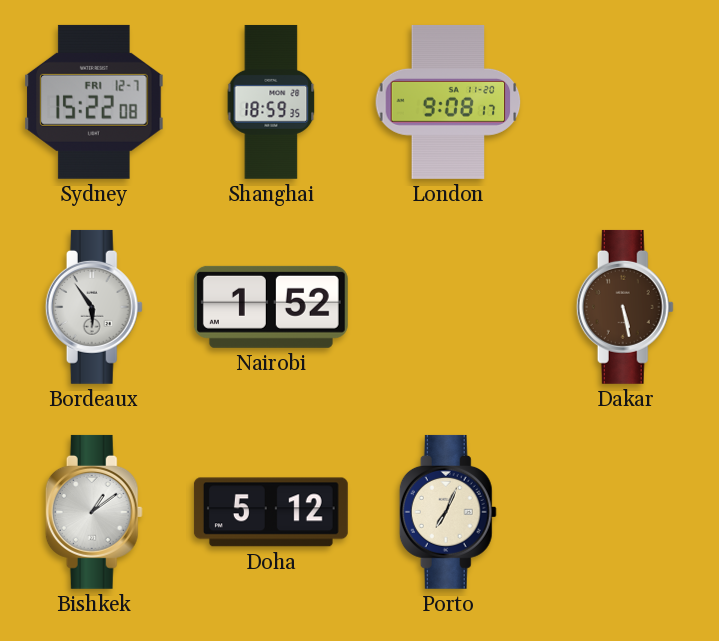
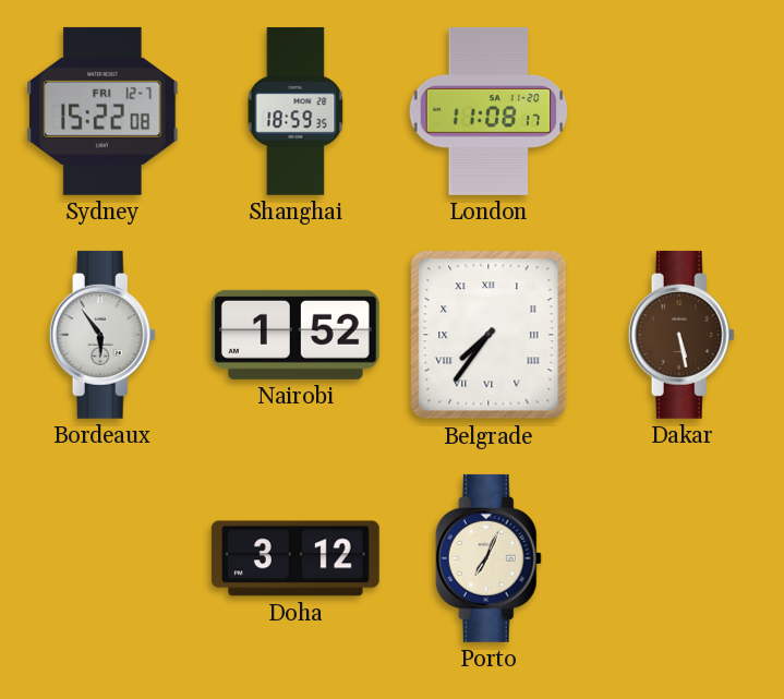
London: 9:08 -> 11:08
Belgrade: none -> 7:36
Bishkek: 1:09 -> none
Doha: 5:12 -> 3:12
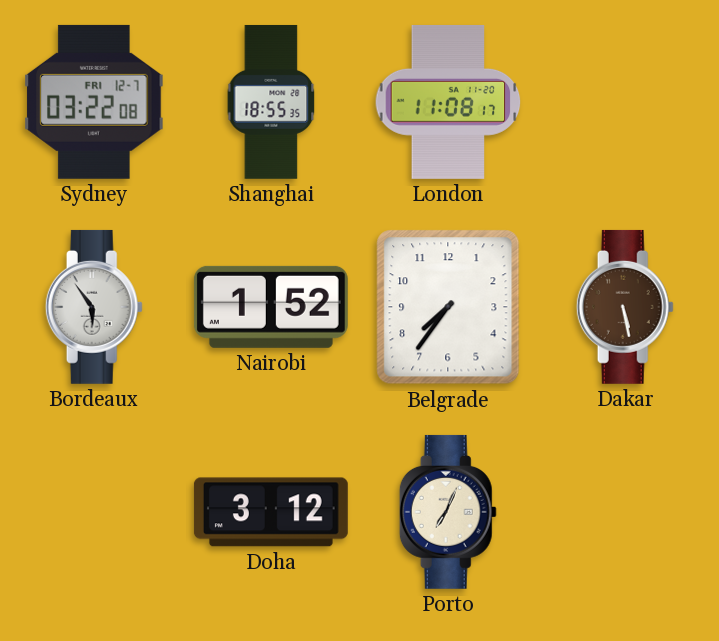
Sydney: 15:22 -> 03:22
Shanghai: 18:59 -> 18:55
Belgrade numerals: Roman -> Arabic
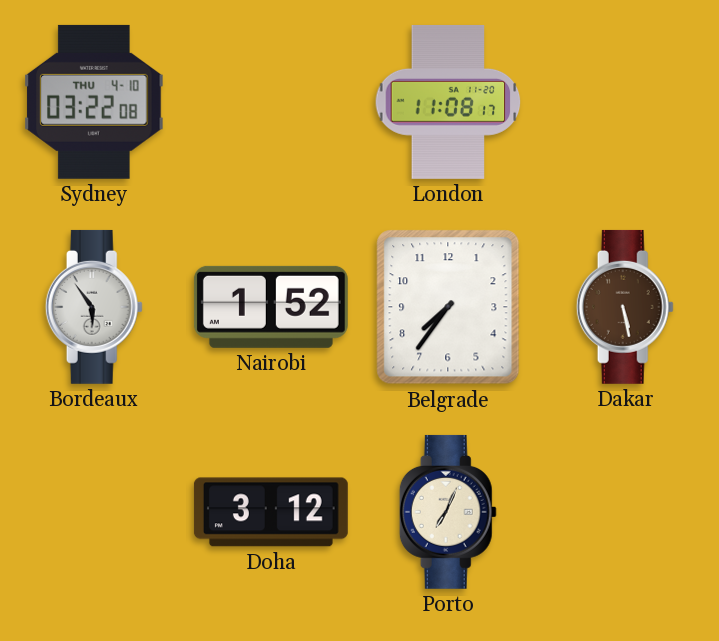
Sydney date: FRI 12-7 -> THU 4-10
Shanghai: 18:55 -> none
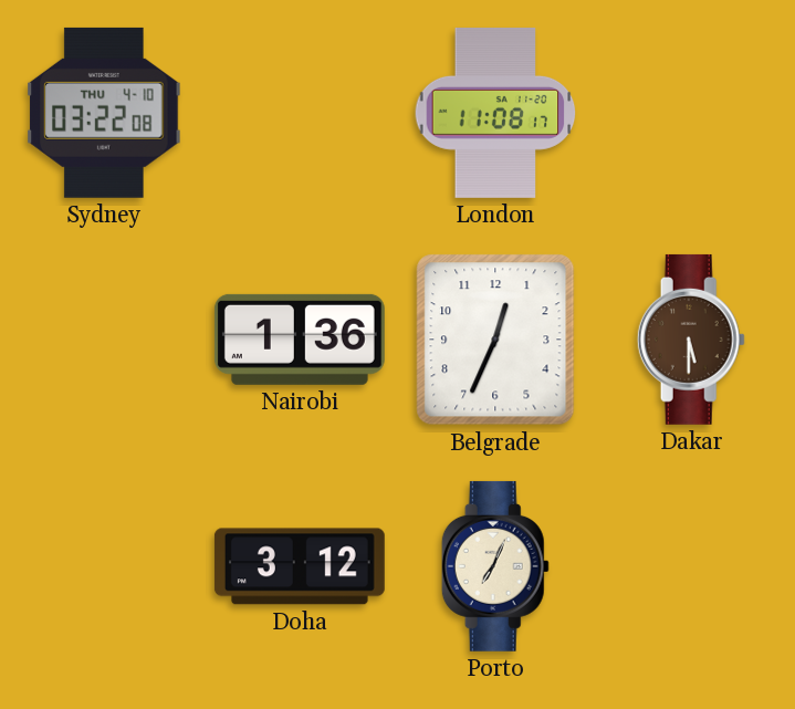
Bordeaux: 5:54 -> none
Nairobi: 1:52 -> 1:36
Belgrade: 7:36 -> 12:34
Dakar: 5:28 -> 5:30
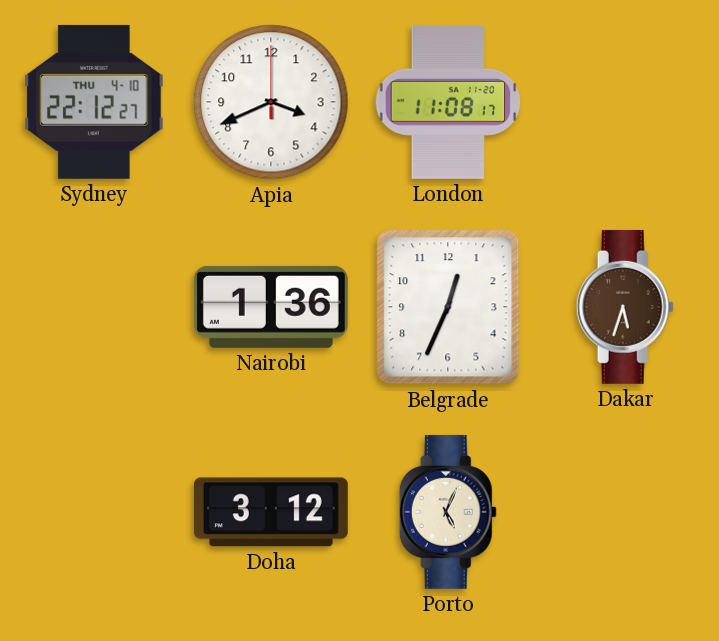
Sydney: 03:22 -> 22:12
Apia: none -> 3:41
Dakar: 5:30 -> 5:33
Porto: 7:04 -> 5:04
